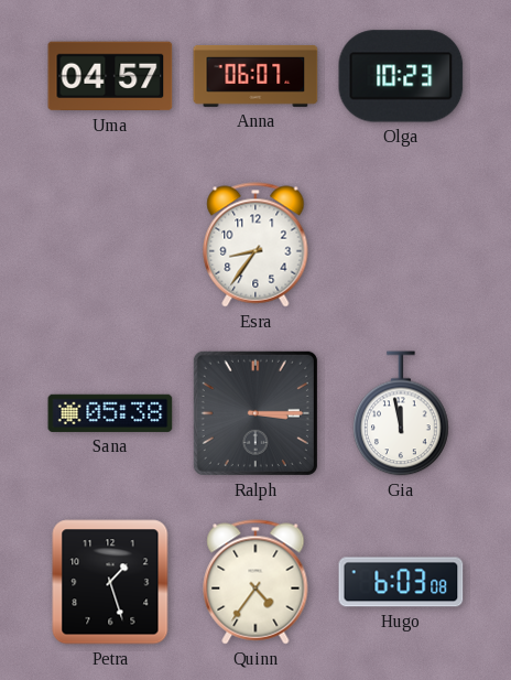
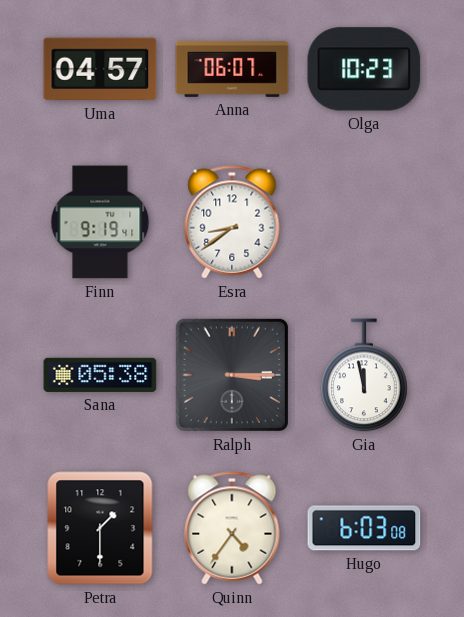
Finn: none -> 9:19
Esra: 8:36 -> 8:39
Petra: 1:27 -> 1:30
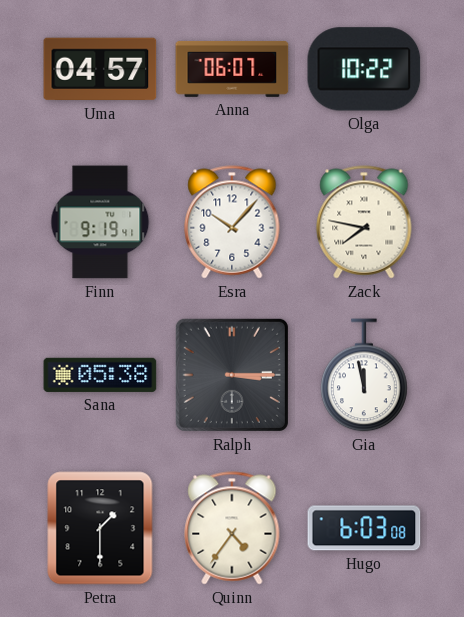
Olga: 10:23 -> 10:22
Esra: 8:39 -> 10:07
Zack: none -> 7:47
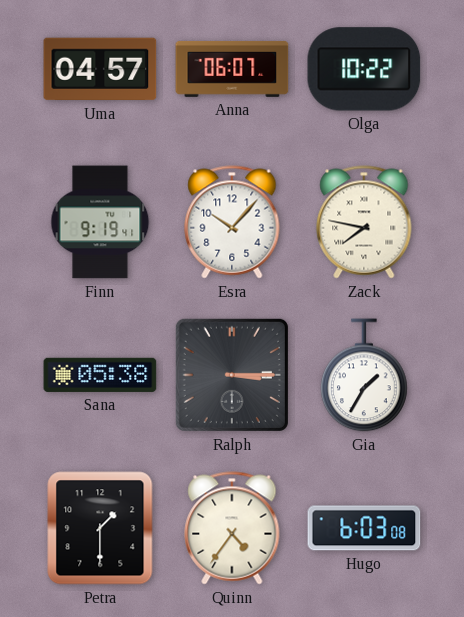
Gia: 11:58 -> 1:35
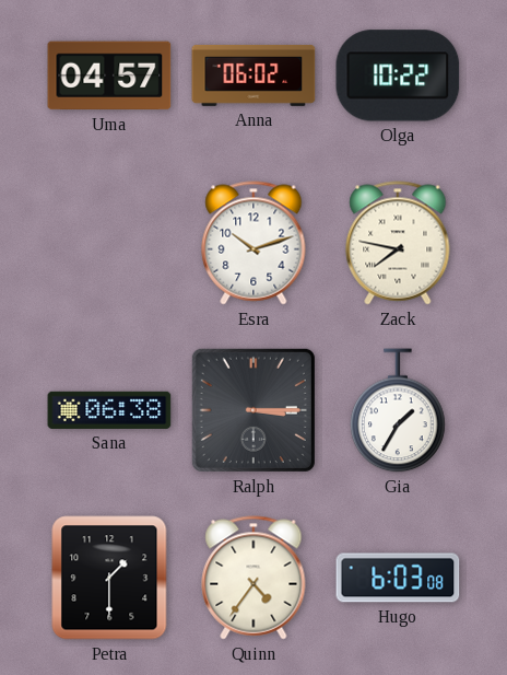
Anna: 06:07 -> 06:02
Finn: 9:19 -> none
Esra: 10:07 -> 10:12
Sana: 05:38 -> 06:38
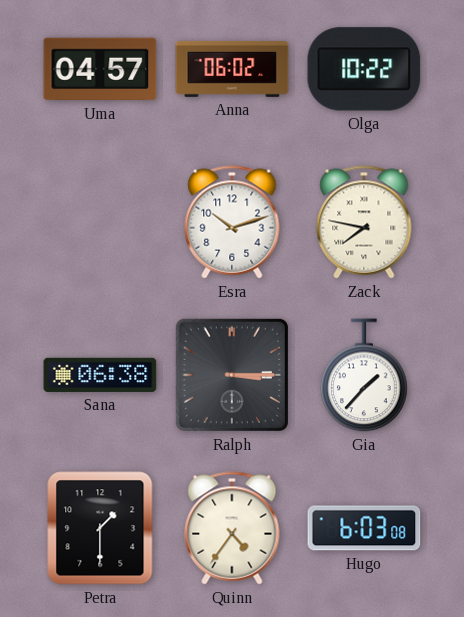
Gia: 1:35 -> 1:37
